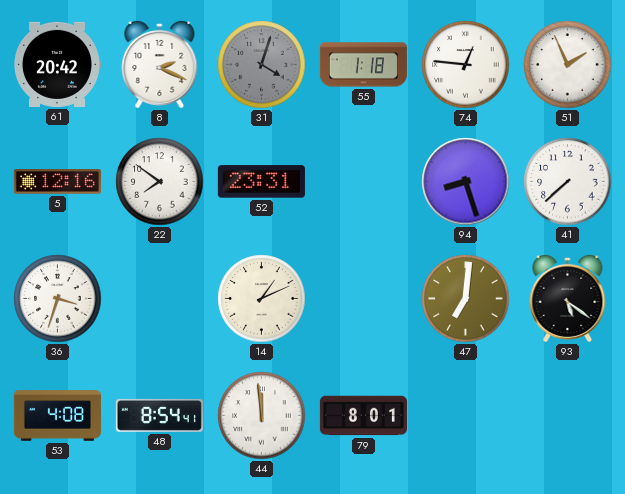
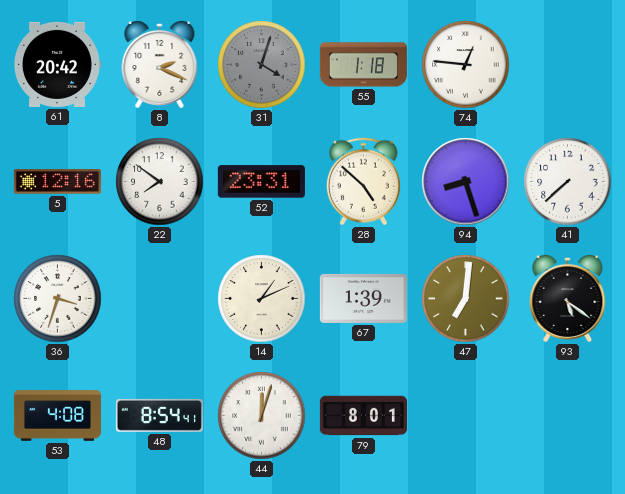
51: 1:56 -> none
28: none -> 4:52
67: none -> 1:39
44: 11:59 -> 12:03
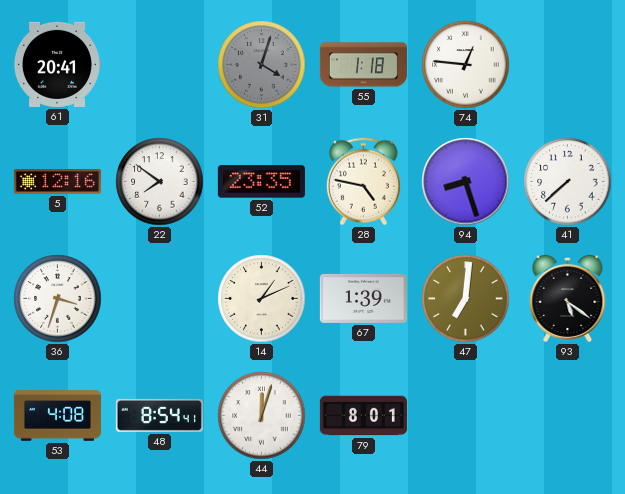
61: 20:42 -> 20:41
8: 2:19 -> none
52: 23:31 -> 23:35
28: 4:52 -> 4:47
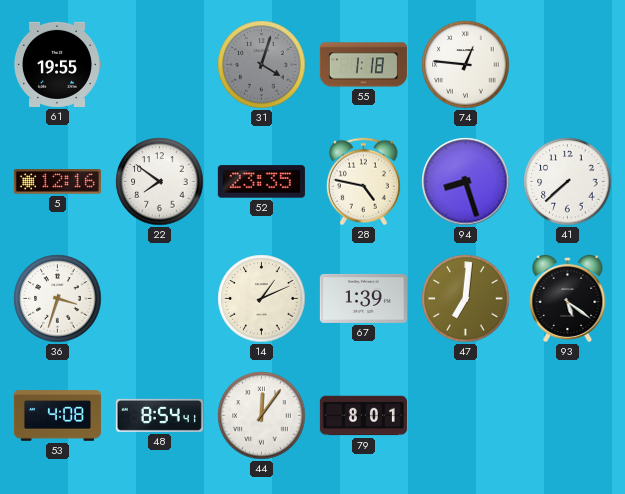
61: 20:41 -> 19:55
44: 12:03 -> 12:06
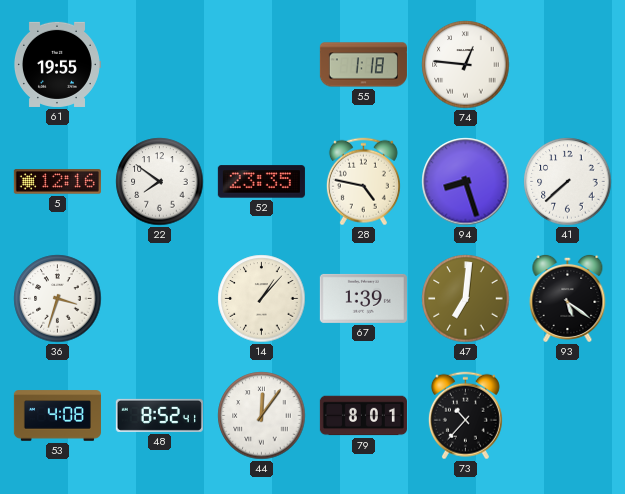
31: 4:03 -> none
14: 1:11 -> 1:07
48: 8:54 -> 8:52
73: none -> 10:37
